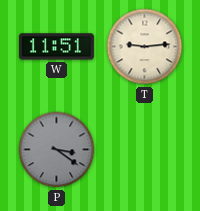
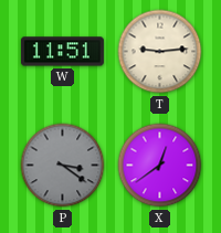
X: none -> 12:39
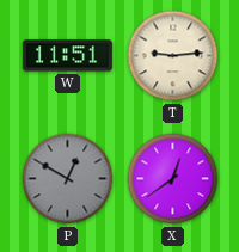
P: 3:21 -> 12:50
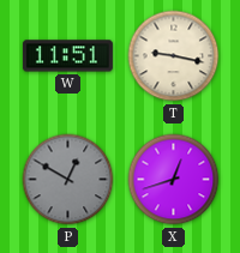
T: 9:14 -> 9:17
X: 12:39 -> 12:42
